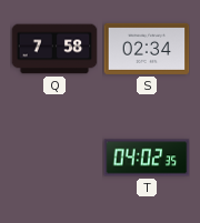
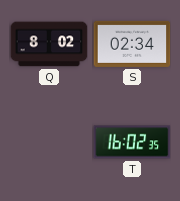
Q: 7:58 -> 8:02
T: 04:02 -> 16:02
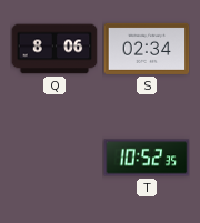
Q: 8:02 -> 8:06
T: 16:02 -> 10:52
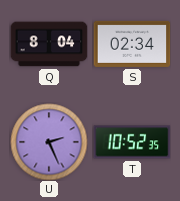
Q: 8:06 -> 8:04
U: none -> 2:26
